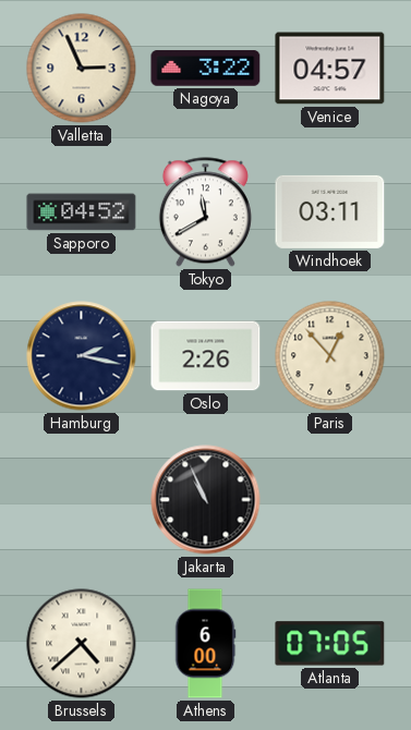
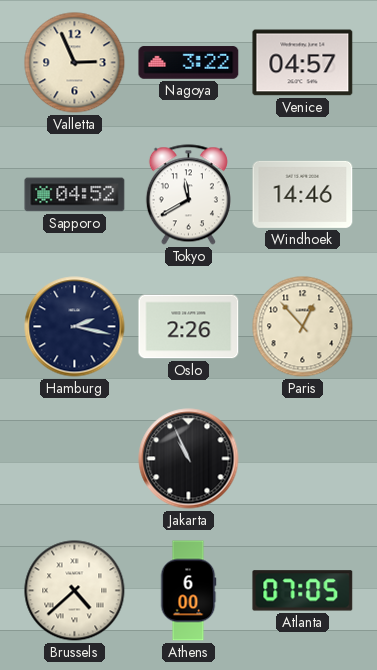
Windhoek: 03:11 -> 14:46
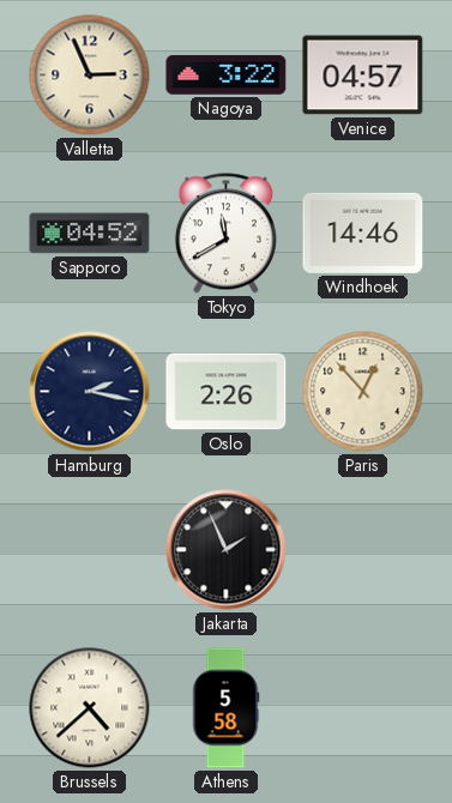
Jakarta: 10:56 -> 1:56
Athens: 6:00 -> 5:58
Atlanta: 07:05 -> none
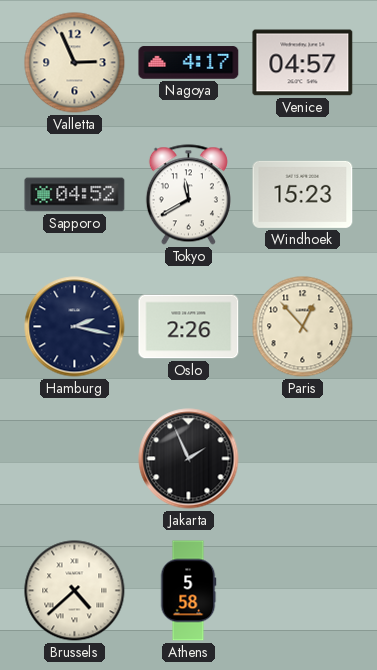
Nagoya: 3:22 -> 4:17
Windhoek: 14:46 -> 15:23
